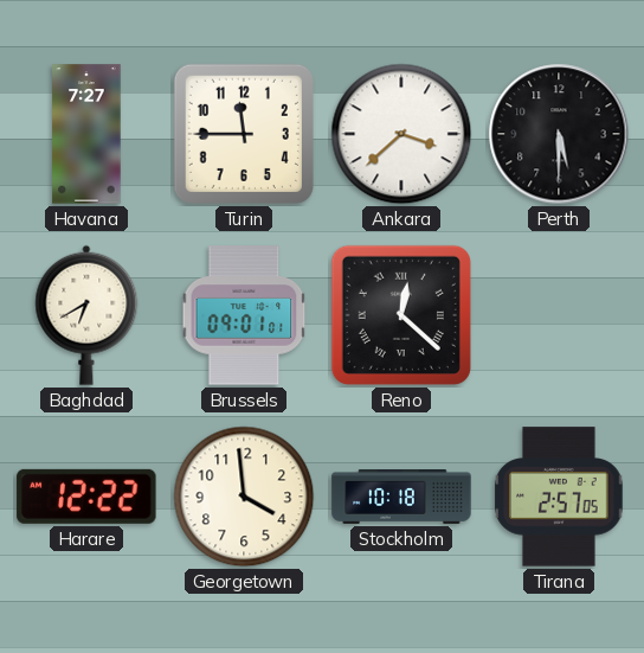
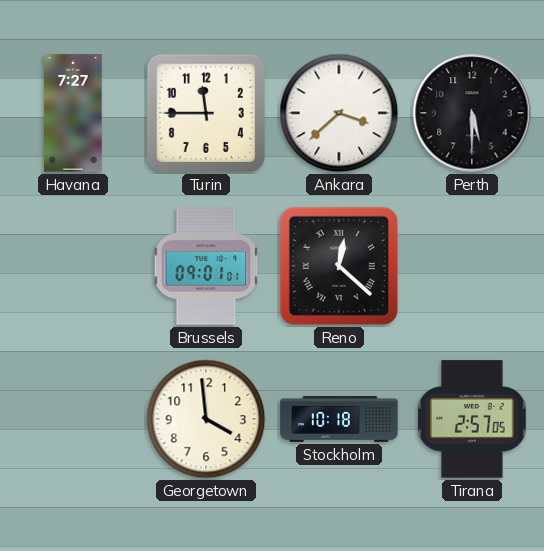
Baghdad: 6:40 -> none
Harare: 12:22 -> none
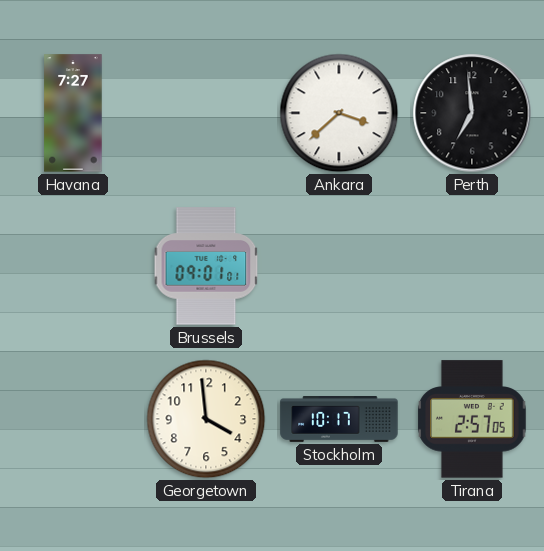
Turin: 11:45 -> none
Perth: 5:30 -> 6:59
Reno: 12:22 -> none
Stockholm: 10:18 -> 10:17
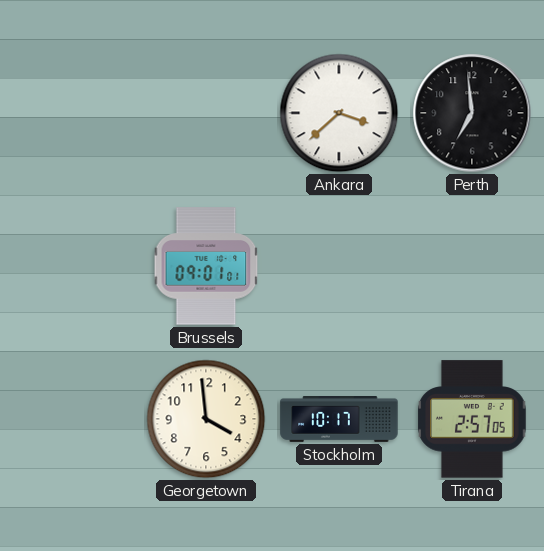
Havana: 7:27 -> none
